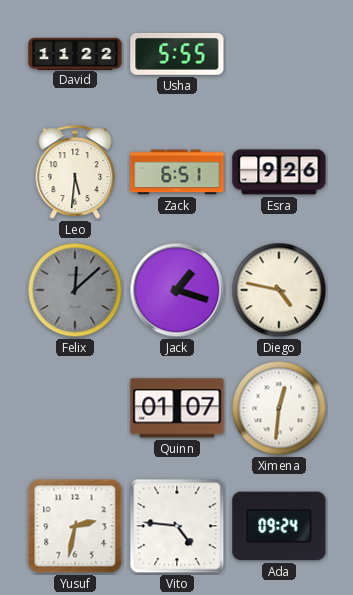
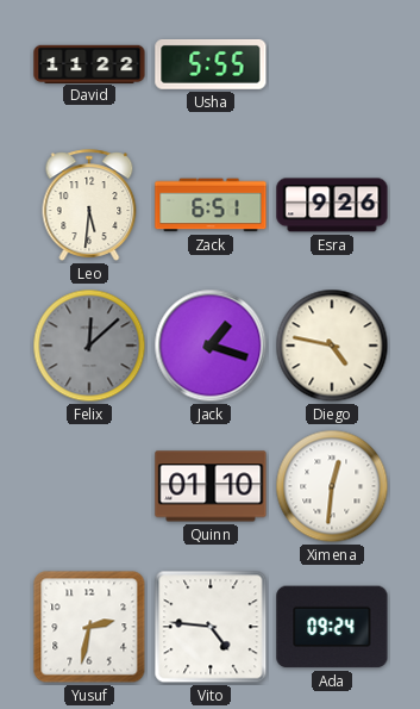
Quinn: 01:07 -> 01:10
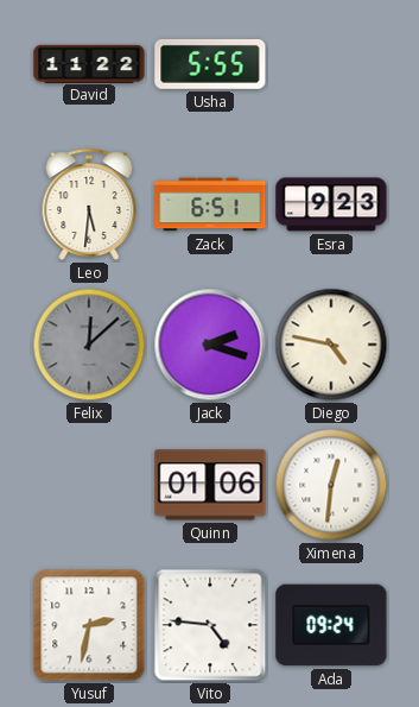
Esra: 9:26 -> 9:23
Jack: 1:18 -> 2:18
Quinn: 01:10 -> 01:06
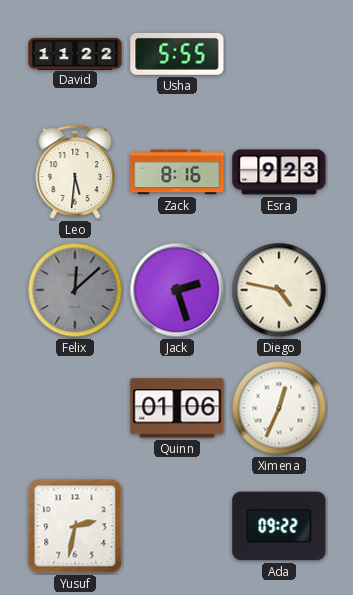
Zack: 6:51 -> 8:16
Jack: 2:18 -> 2:27
Ximena: 12:31 -> 12:34
Vito: 4:46 -> none
Ada: 09:24 -> 09:22
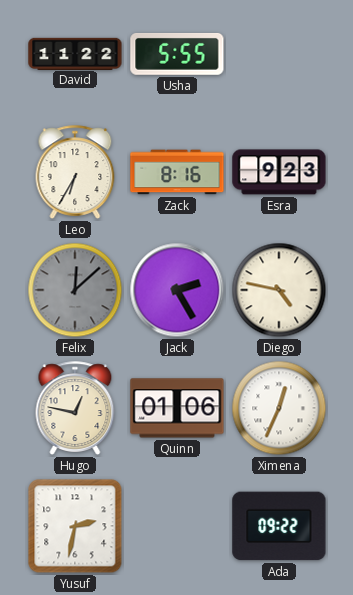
Leo: 5:31 -> 6:35
Jack: 2:27 -> 2:25
Hugo: none -> 12:47
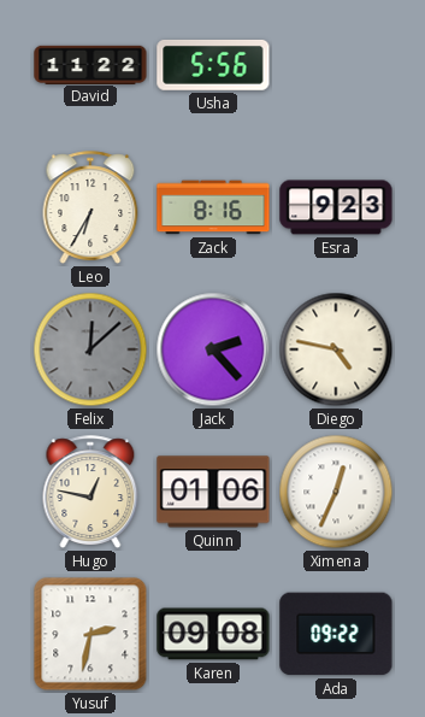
Usha: 5:55 -> 5:56
Jack: 2:25 -> 2:23
Karen: none -> 09:08
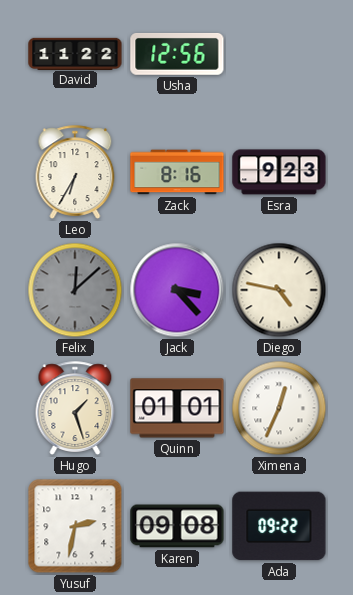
Usha: 5:56 -> 12:56
Jack: 2:23 -> 3:23
Hugo: 12:47 -> 1:27
Quinn: 01:06 -> 01:01
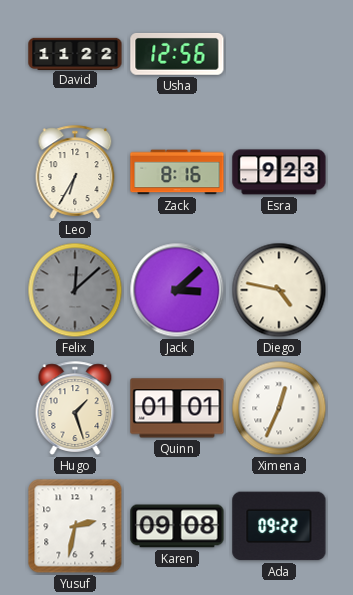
Jack: 3:23 -> 3:08
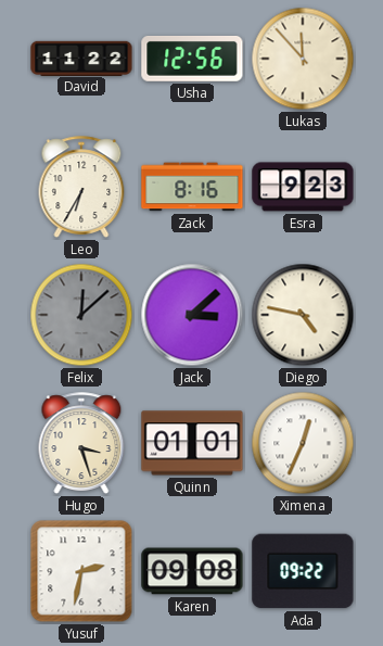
Lukas: none -> 11:53
Hugo: 1:27 -> 3:27
